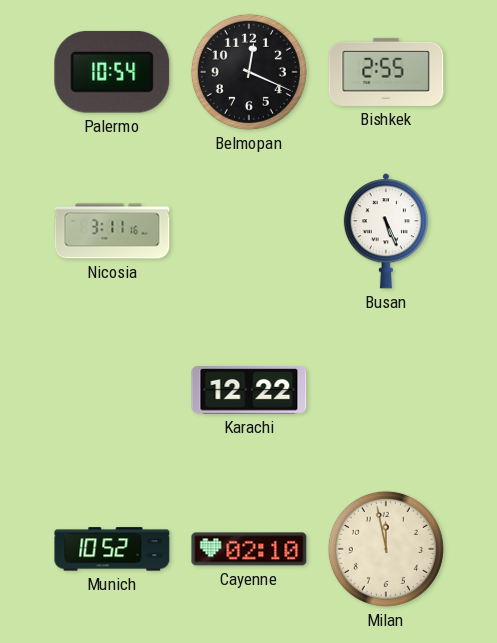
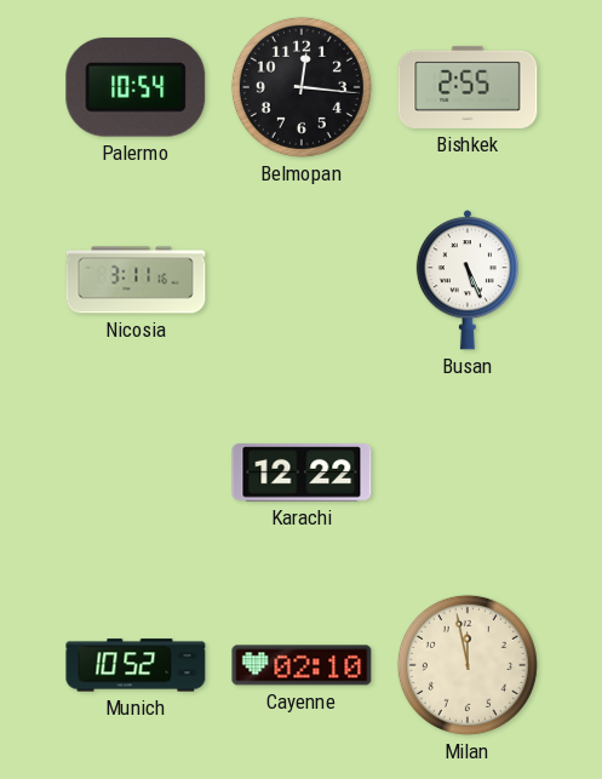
Belmopan: 12:19 -> 12:16
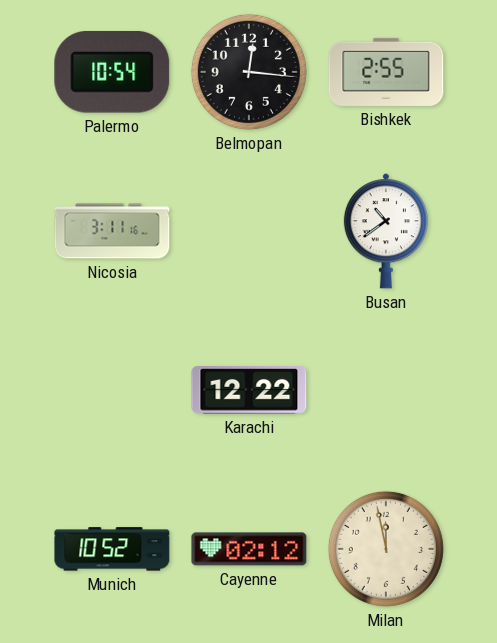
Busan: 5:26 -> 10:39
Cayenne: 02:10 -> 02:12
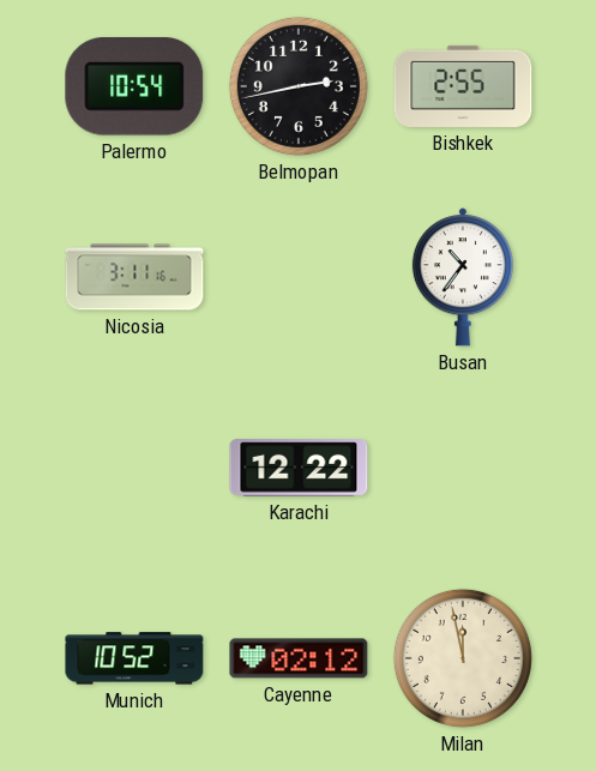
Belmopan: 12:16 -> 2:43
Busan: 10:39 -> 10:36
